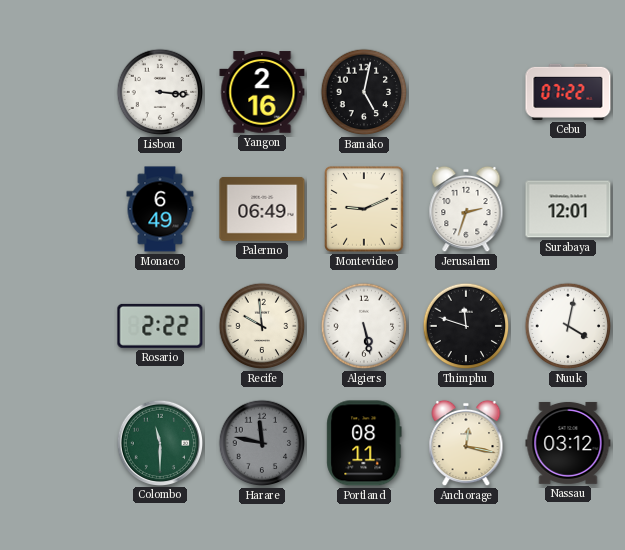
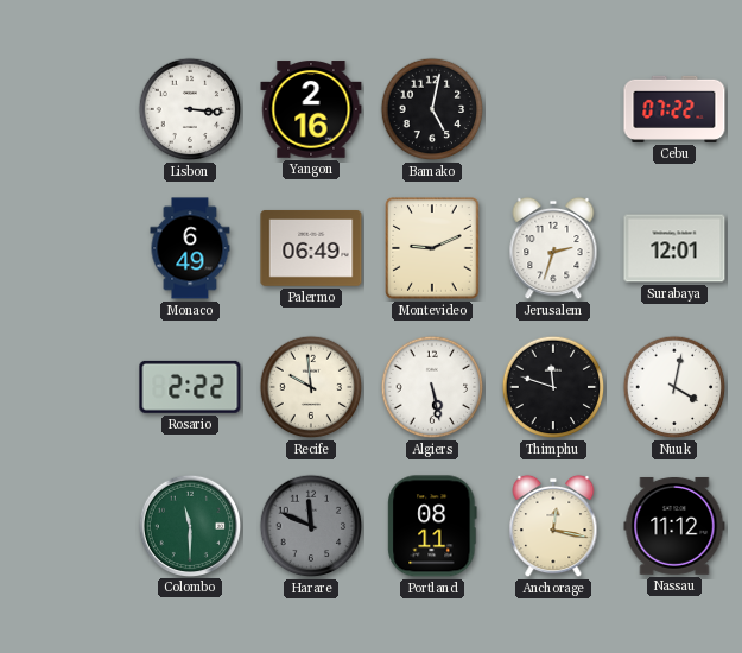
Harare: 11:47 -> 11:49
Nassau: 03:12 -> 11:12
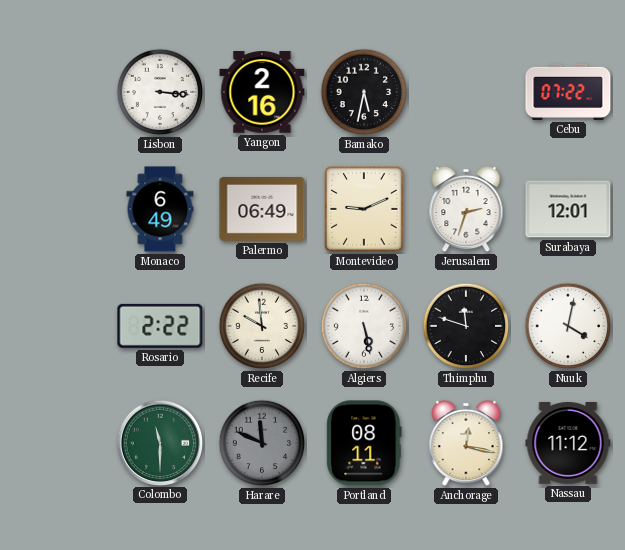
Bamako: 5:02 -> 5:32
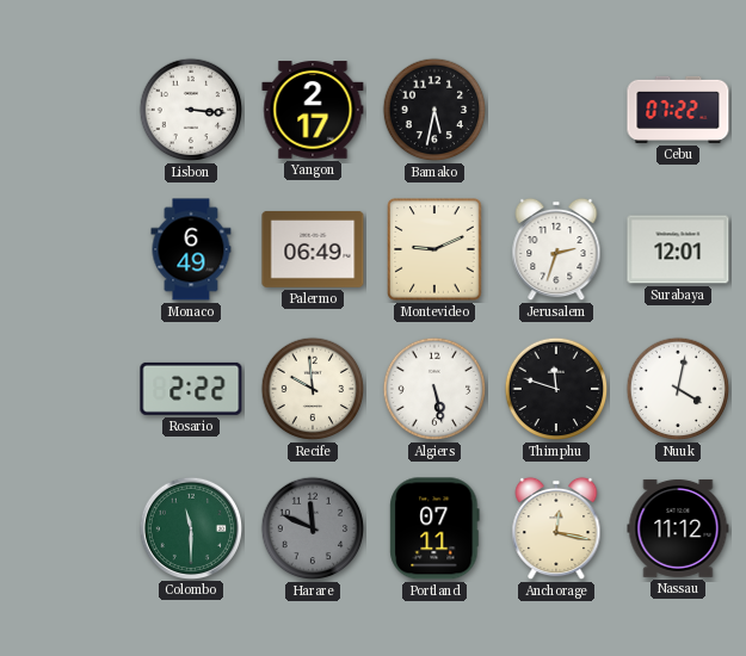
Yangon: 2:16 -> 2:17
Portland: 08:11 -> 07:11
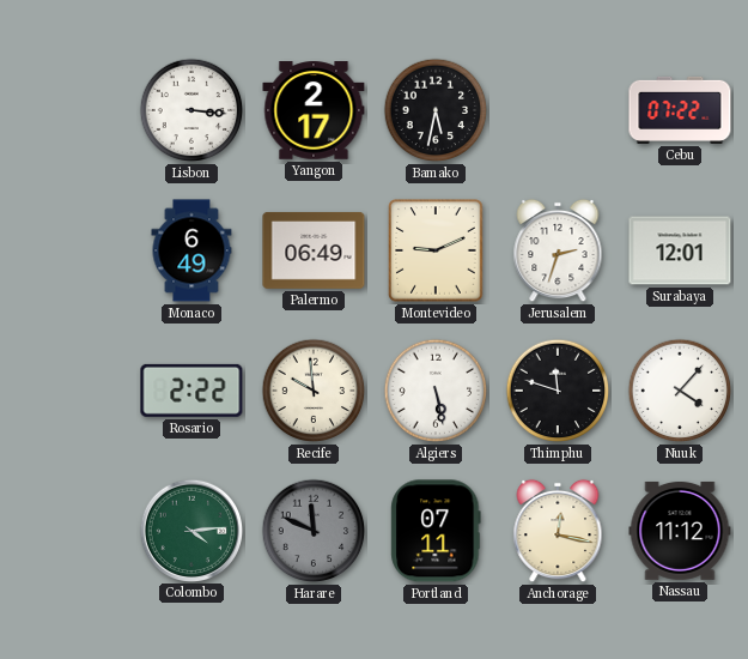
Nuuk: 4:02 -> 4:07
Colombo: 11:30 -> 4:14
